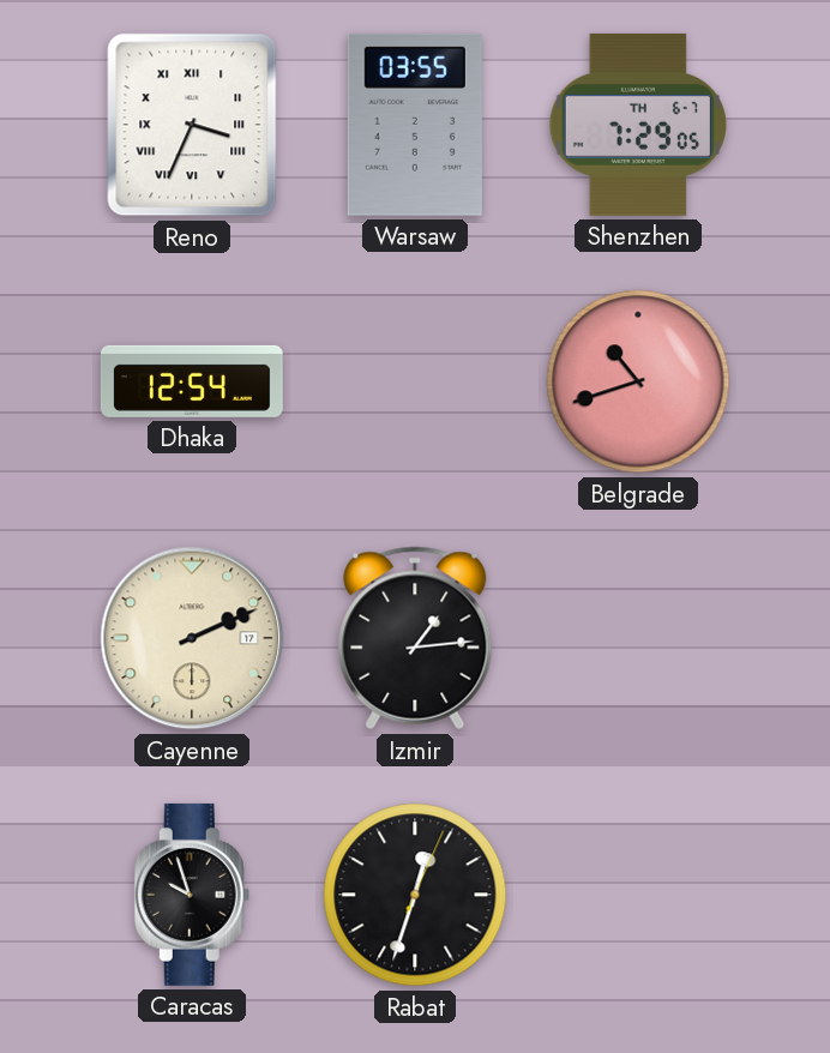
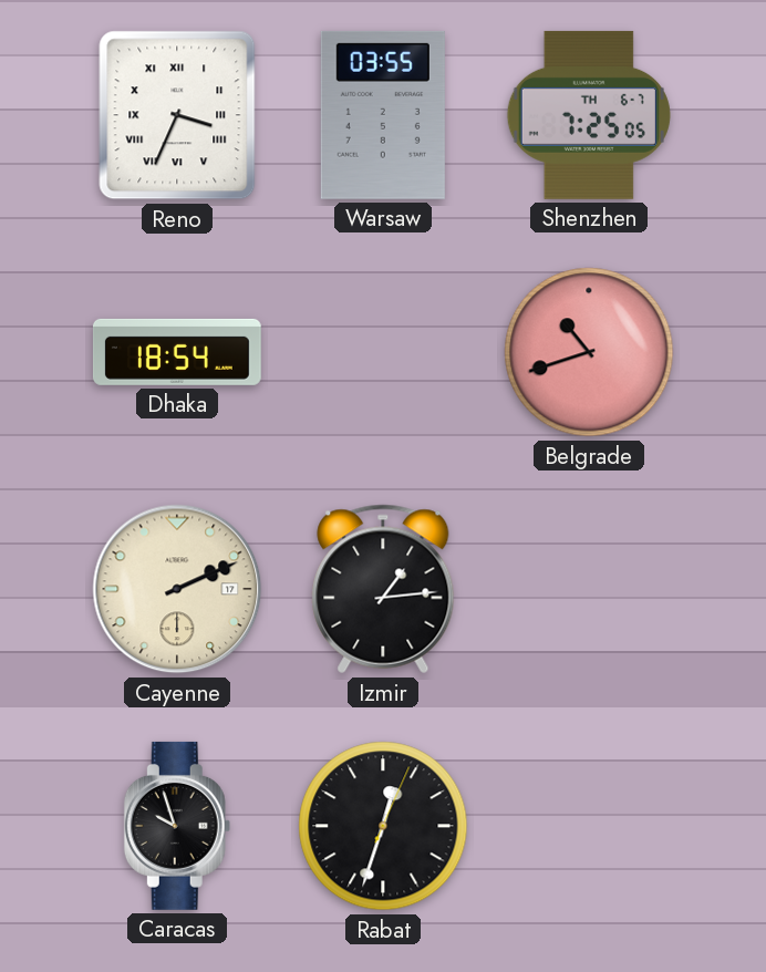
Shenzhen: 7:29 -> 7:25
Dhaka: 12:54 -> 18:54
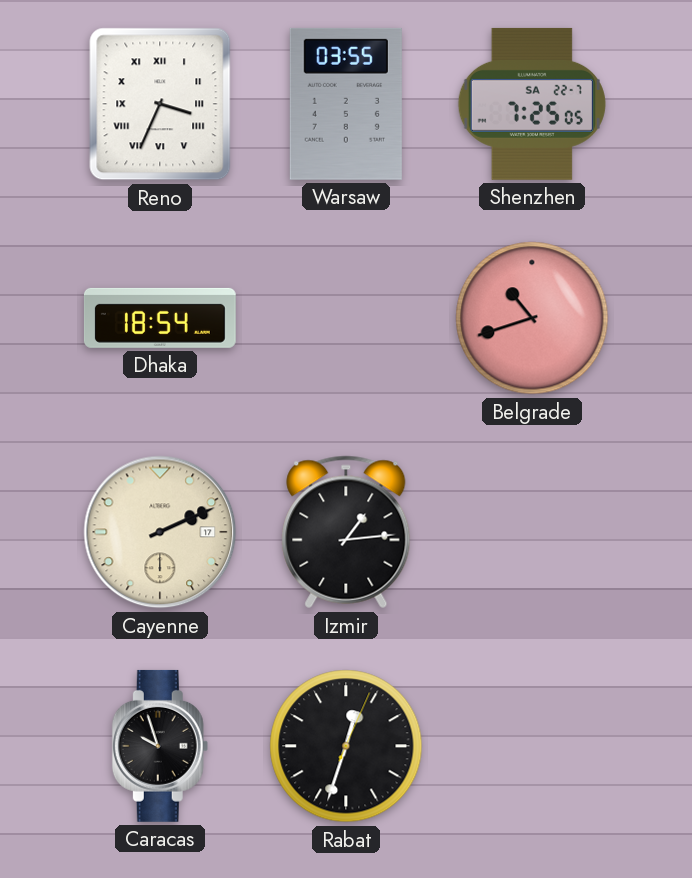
Shenzhen date: TH 6-7 -> SA 22-7
